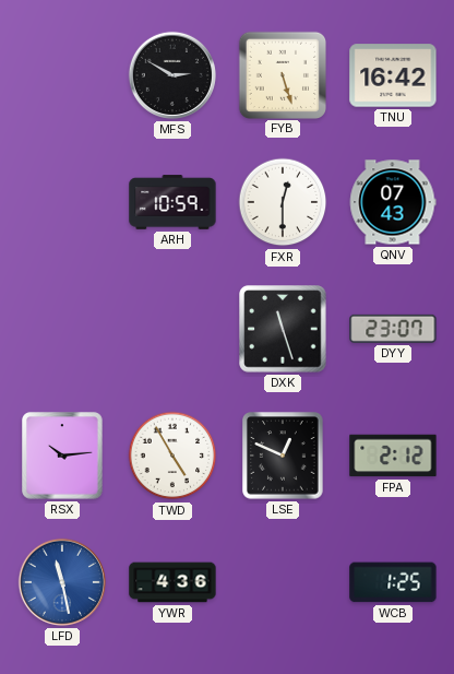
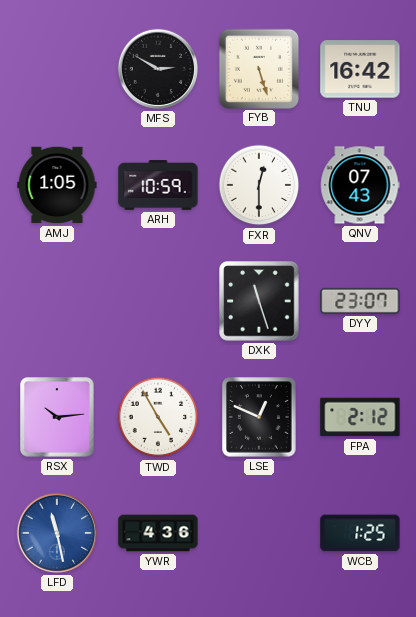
AMJ: none -> 1:05
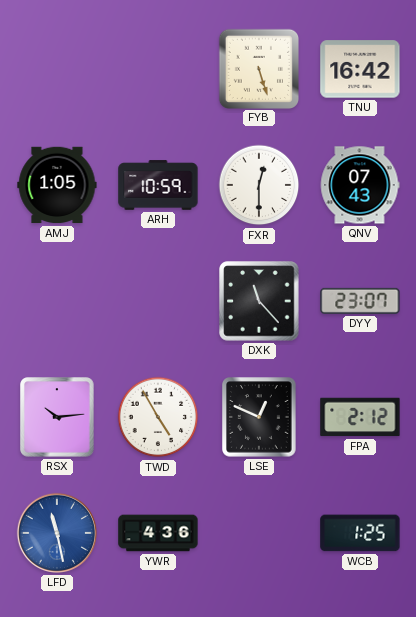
MFS: 2:50 -> none
DXK: 11:27 -> 11:23
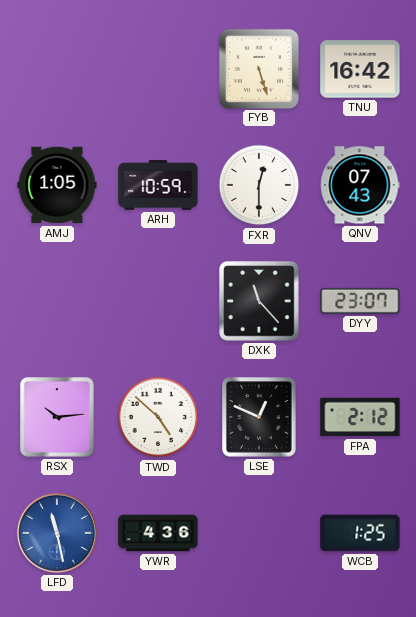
TWD: 4:55 -> 4:52
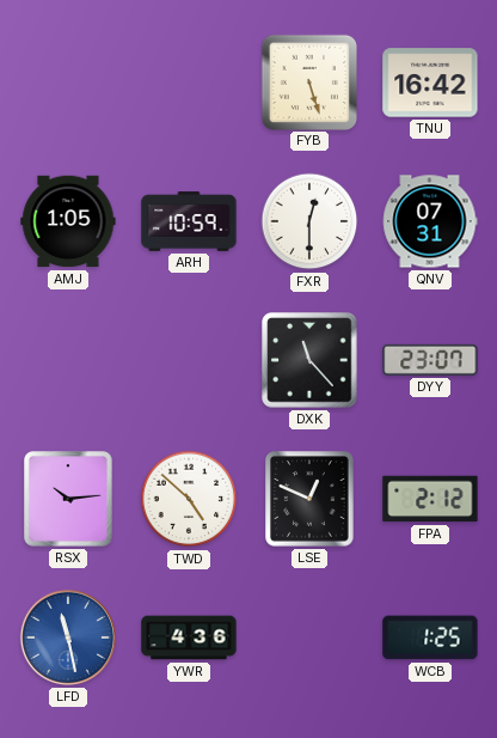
QNV: 07:43 -> 07:31
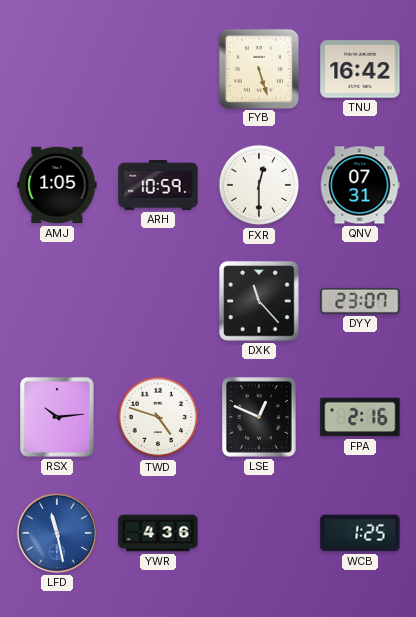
TWD: 4:52 -> 4:48
FPA: 2:12 -> 2:16
